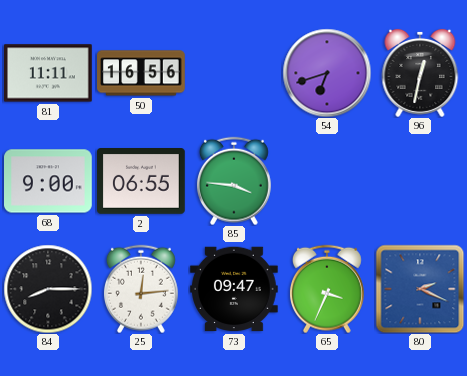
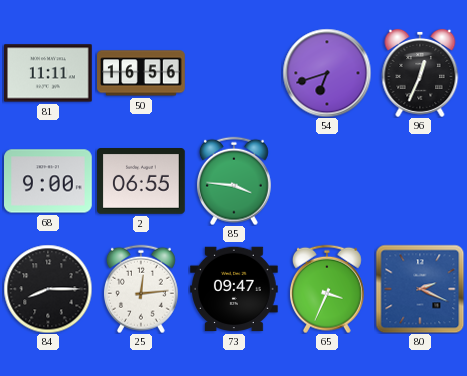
96: 12:32 -> 12:34
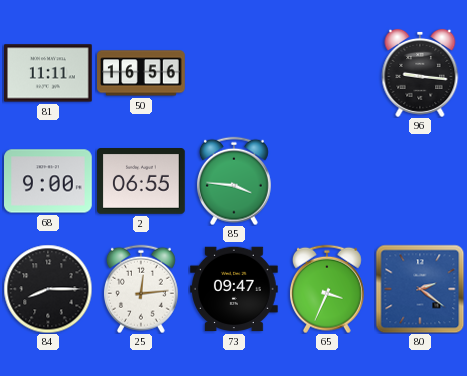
54: 6:42 -> none
96: 12:34 -> 9:16
80: 2:19 -> 2:21
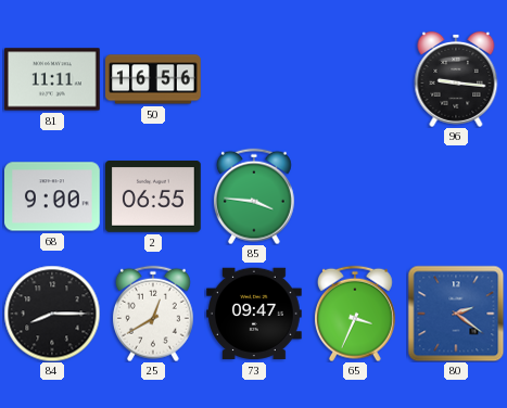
25: 12:14 -> 12:40
